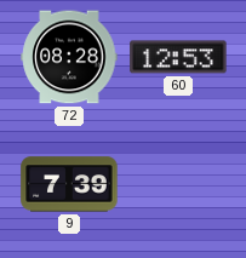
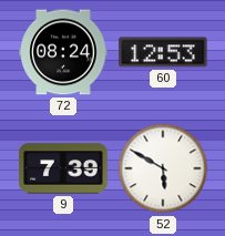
72: 08:28 -> 08:24
52: none -> 5:50
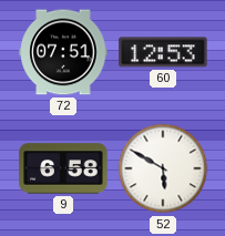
72: 08:24 -> 07:51
9: 7:39 -> 6:58
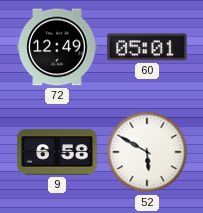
72: 07:51 -> 12:49
60: 12:53 -> 05:01
